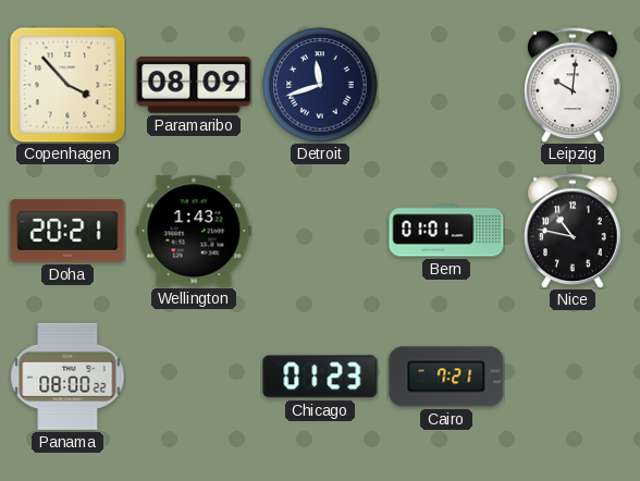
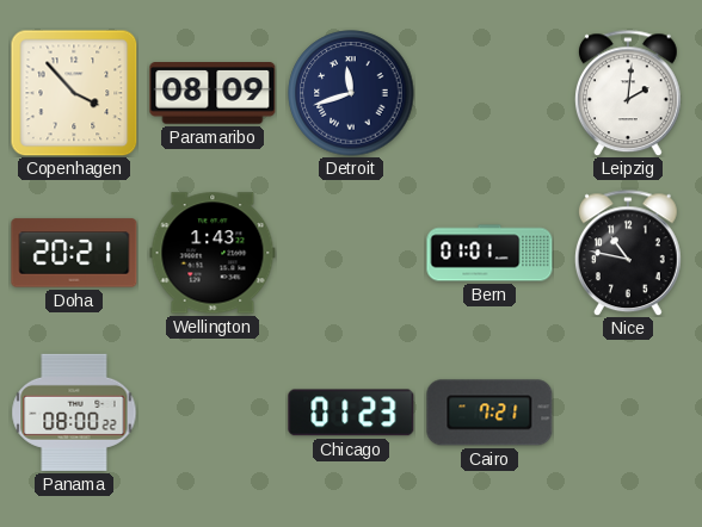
Leipzig: 10:01 -> 2:01
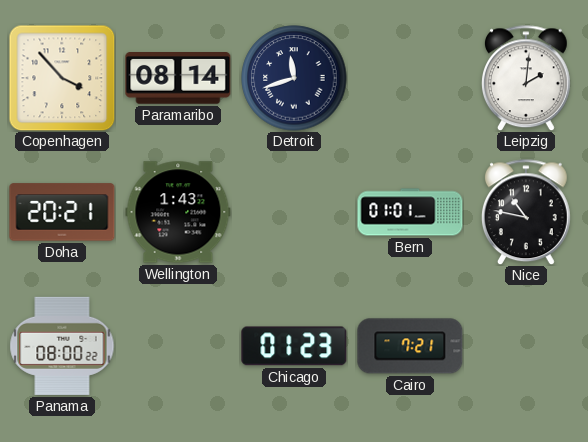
Paramaribo: 08:09 -> 08:14
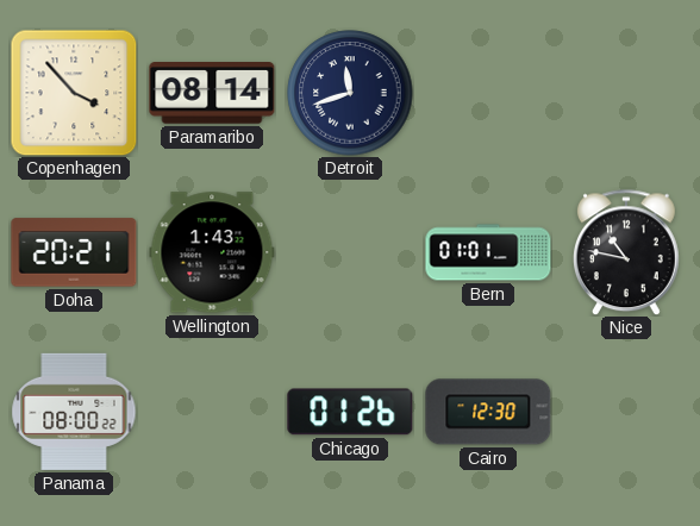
Leipzig: 2:01 -> none
Chicago: 01:23 -> 01:26
Cairo: 7:21 -> 12:30
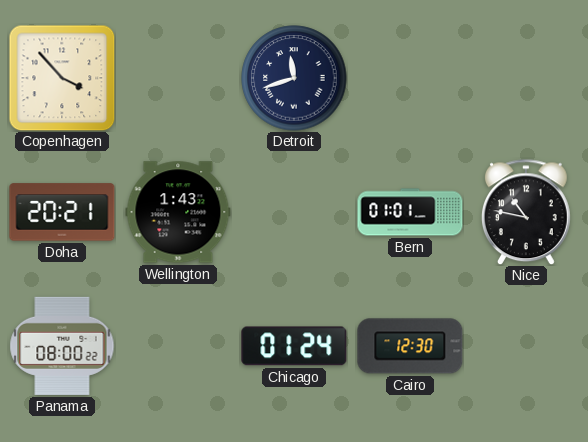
Paramaribo: 08:14 -> none
Chicago: 01:26 -> 01:24
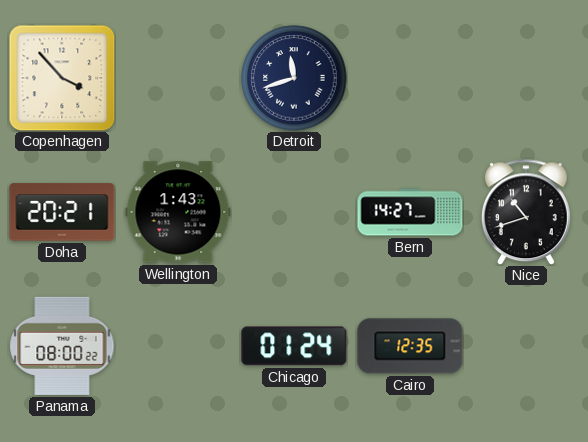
Bern: 01:01 -> 14:27
Nice: 10:47 -> 10:42
Cairo: 12:30 -> 12:35
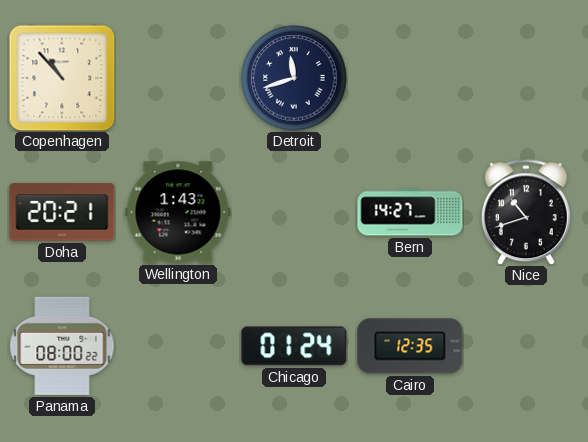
Copenhagen: 3:53 -> 10:53
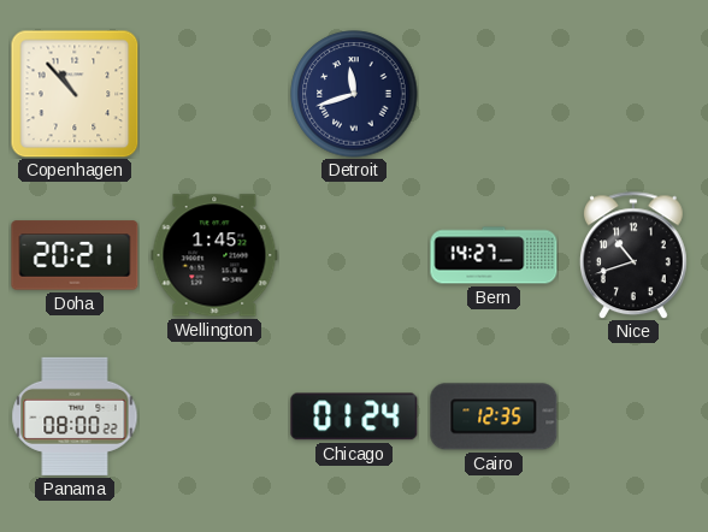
Wellington: 1:43 -> 1:45
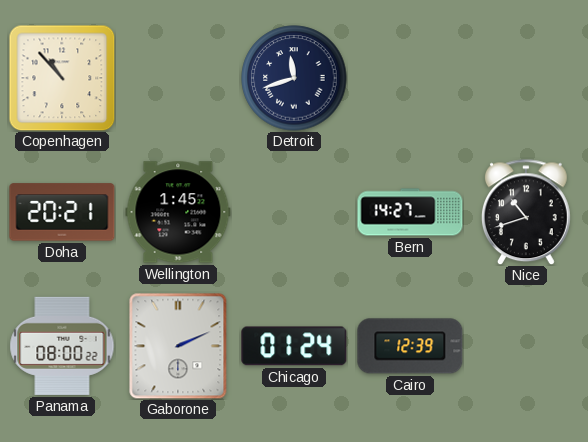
Gaborone: none -> 2:11
Cairo: 12:35 -> 12:39
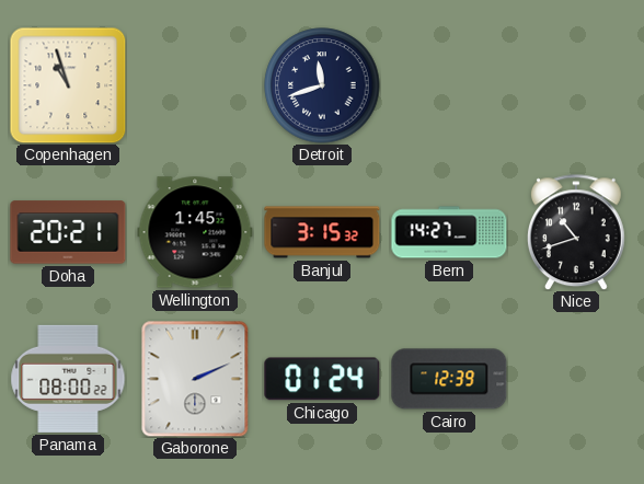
Copenhagen: 10:53 -> 10:57
Banjul: none -> 3:15
